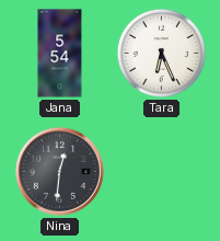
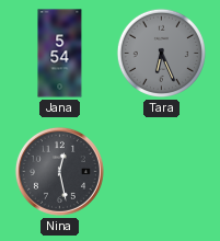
Tara dial: white -> grey
Nina: 12:31 -> 12:28
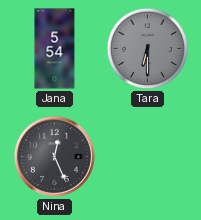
Tara: 6:26 -> 6:30
Nina: 12:28 -> 12:26
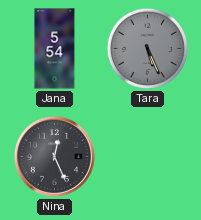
Tara: 6:30 -> 5:26
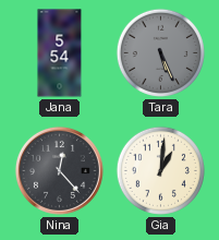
Nina: 12:26 -> 12:23
Gia: none -> 1:01
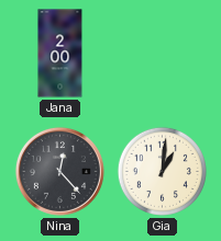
Jana: 5:54 -> 2:00
Tara: 5:26 -> none
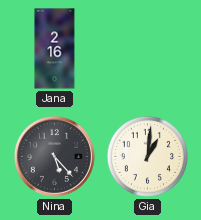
Jana: 2:00 -> 2:16
Nina: 12:23 -> 5:23
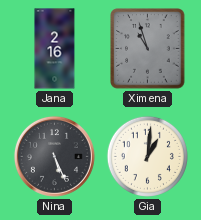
Ximena: none -> 10:57
Nina: 5:23 -> 5:26
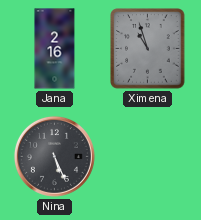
Gia: 1:01 -> none
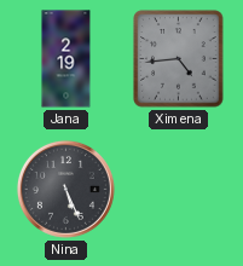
Jana: 2:16 -> 2:19
Ximena: 10:57 -> 4:44
